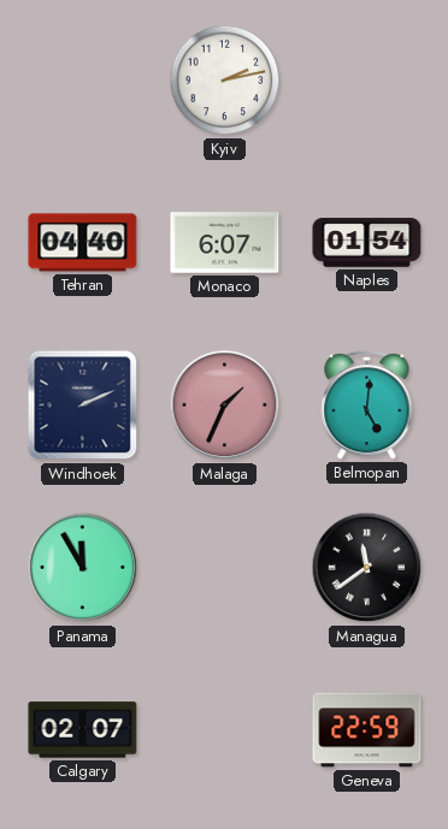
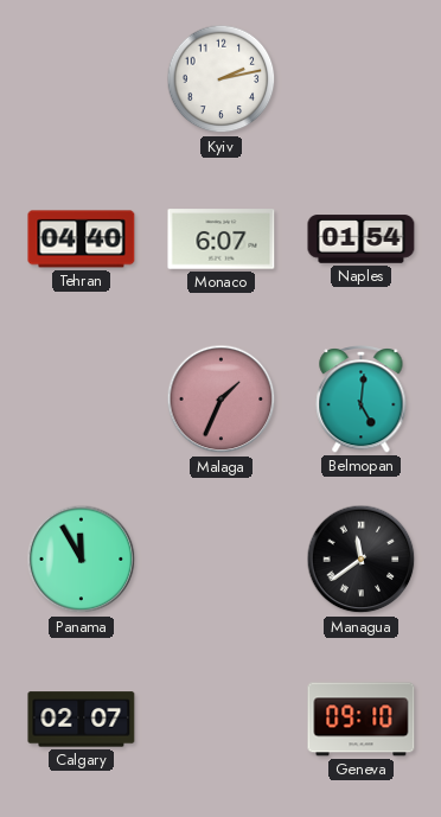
Windhoek: 2:11 -> none
Geneva: 22:59 -> 09:10
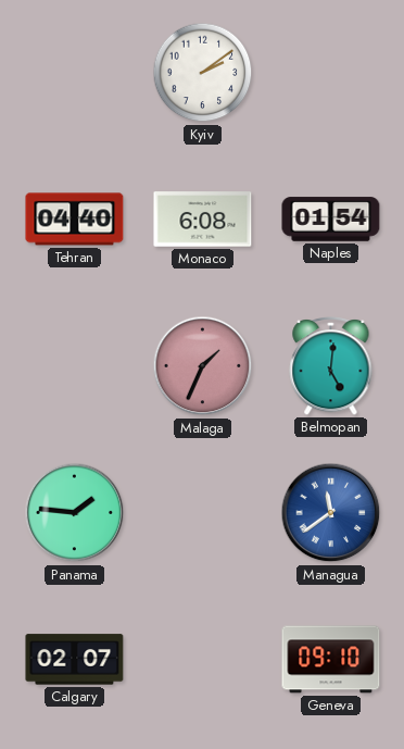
Kyiv: 2:13 -> 2:09
Monaco: 6:07 -> 6:08
Panama: 11:55 -> 1:46
Managua dial: black -> blue
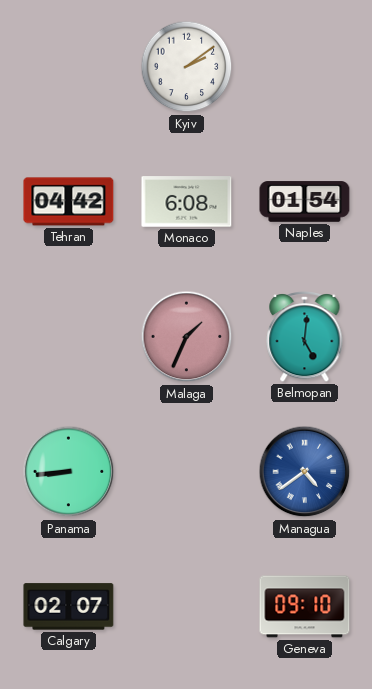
Tehran: 04:40 -> 04:42
Panama: 1:46 -> 8:44
Managua: 11:39 -> 4:39
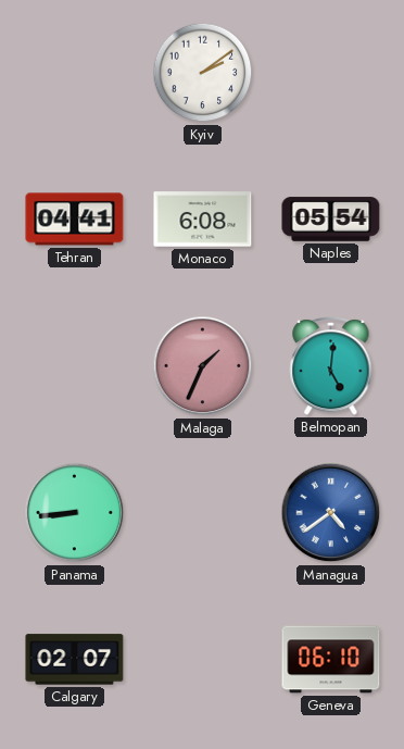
Tehran: 04:42 -> 04:41
Naples: 01:54 -> 05:54
Geneva: 09:10 -> 06:10
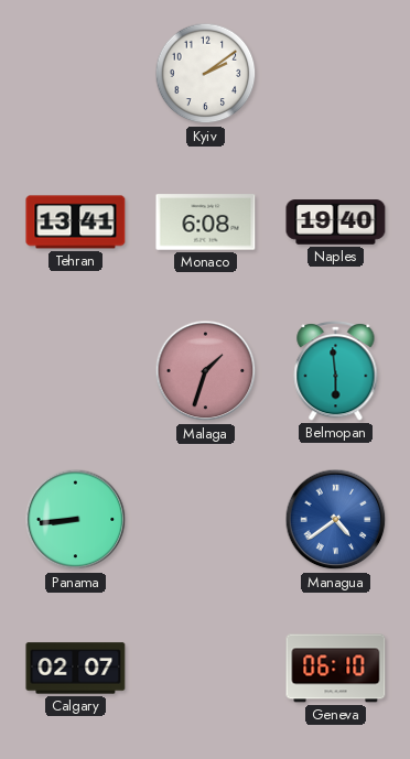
Tehran: 04:41 -> 13:41
Naples: 05:54 -> 19:40
Malaga: 1:34 -> 1:33
Belmopan: 5:01 -> 5:59
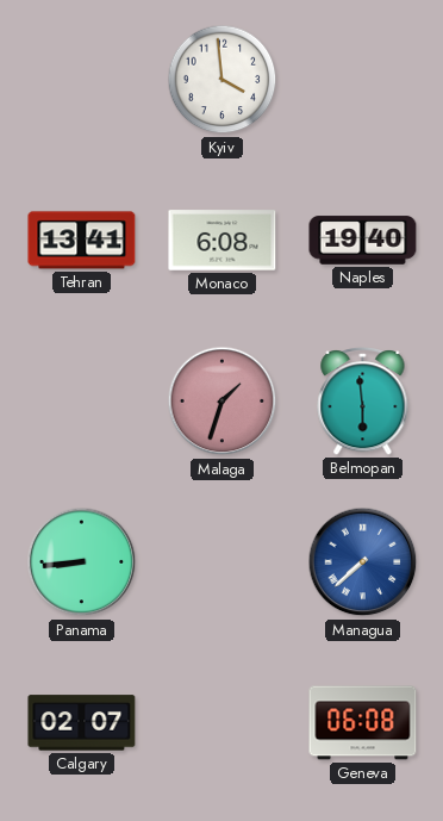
Kyiv: 2:09 -> 3:59
Managua: 4:39 -> 7:38
Geneva: 06:10 -> 06:08
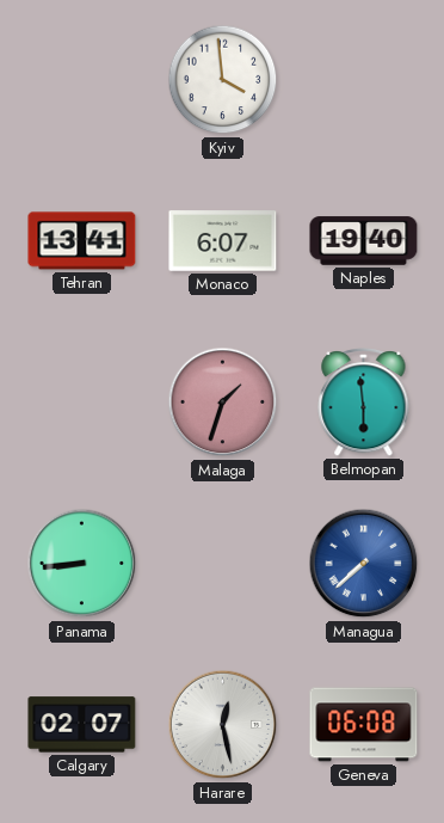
Monaco: 6:08 -> 6:07
Harare: none -> 12:28
